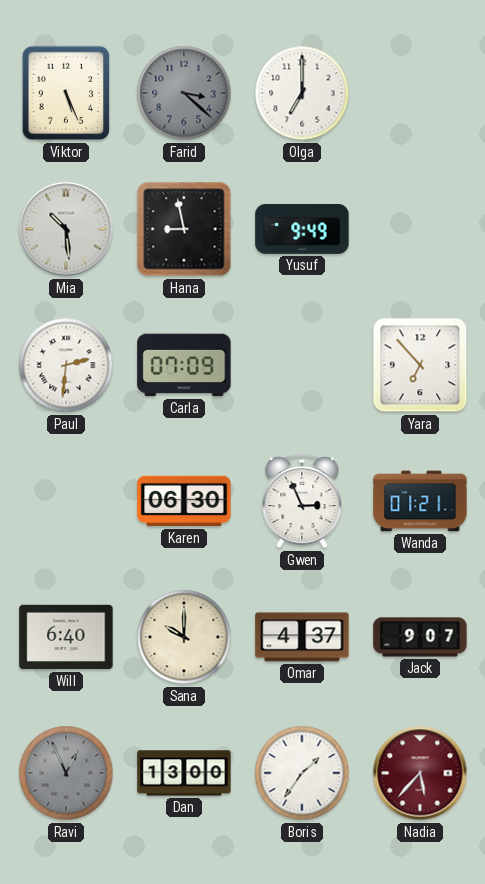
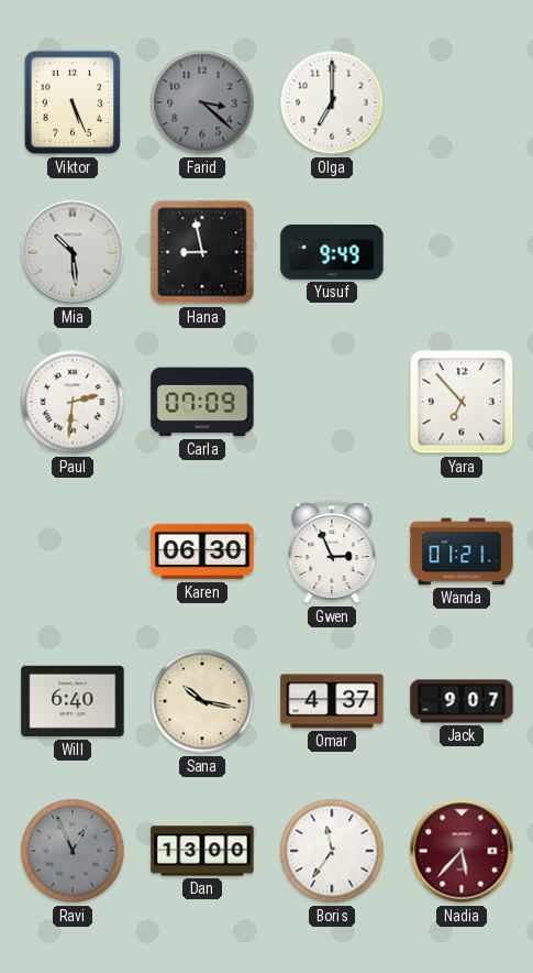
Sana: 10:00 -> 10:17
Boris: 1:36 -> 11:36
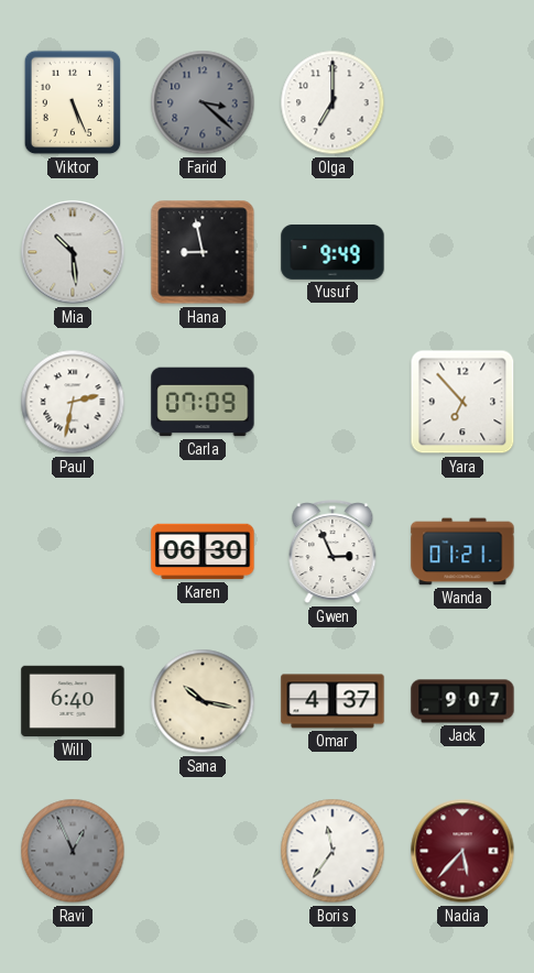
Paul: 2:31 -> 2:32
Dan: 13:00 -> none
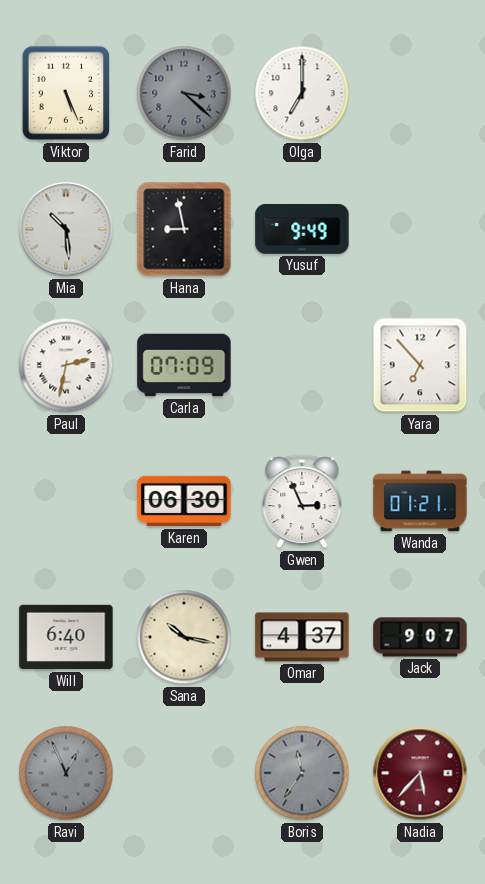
Boris dial: white -> grey
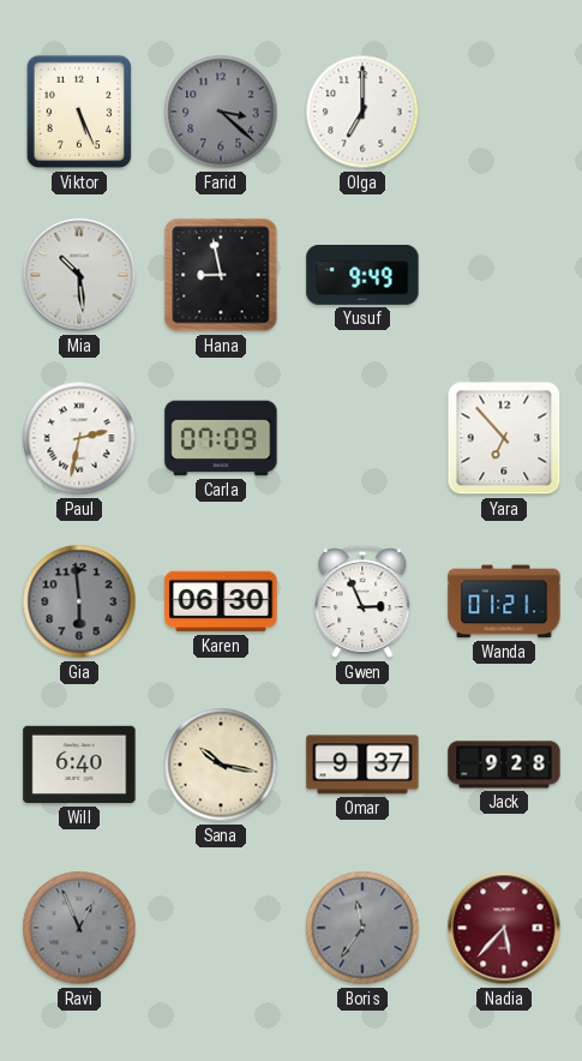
Gia: none -> 5:59
Omar: 4:37 -> 9:37
Jack: 9:07 -> 9:28
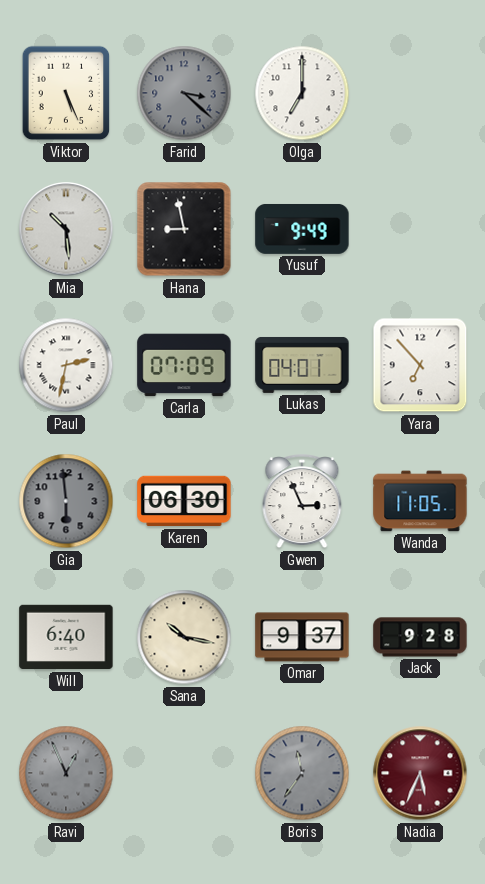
Lukas: none -> 04:01
Wanda: 01:21 -> 11:05
Nadia: 5:37 -> 5:34
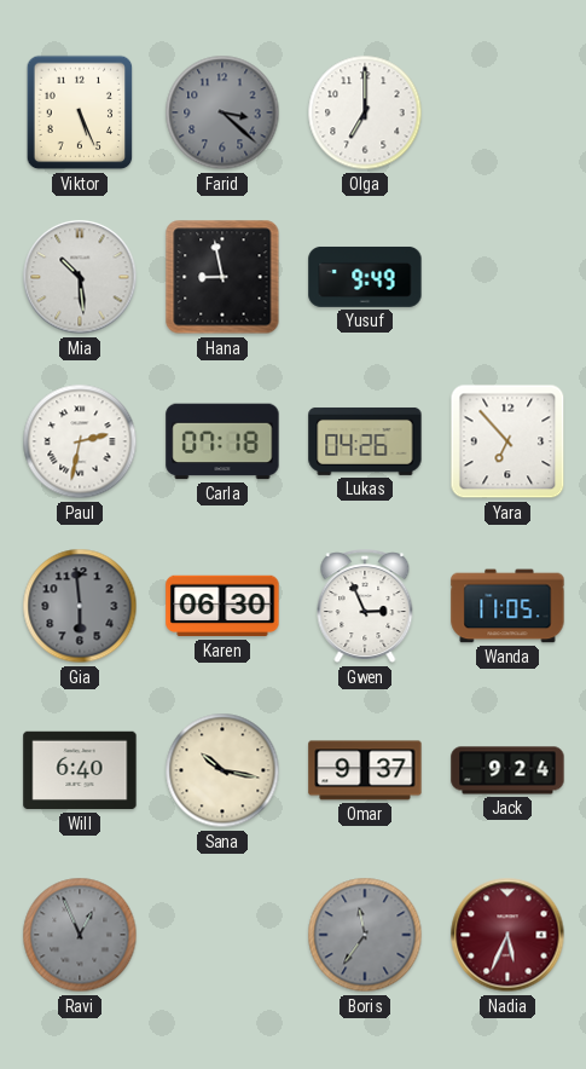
Carla: 07:09 -> 07:18
Lukas: 04:01 -> 04:26
Jack: 9:28 -> 9:24
